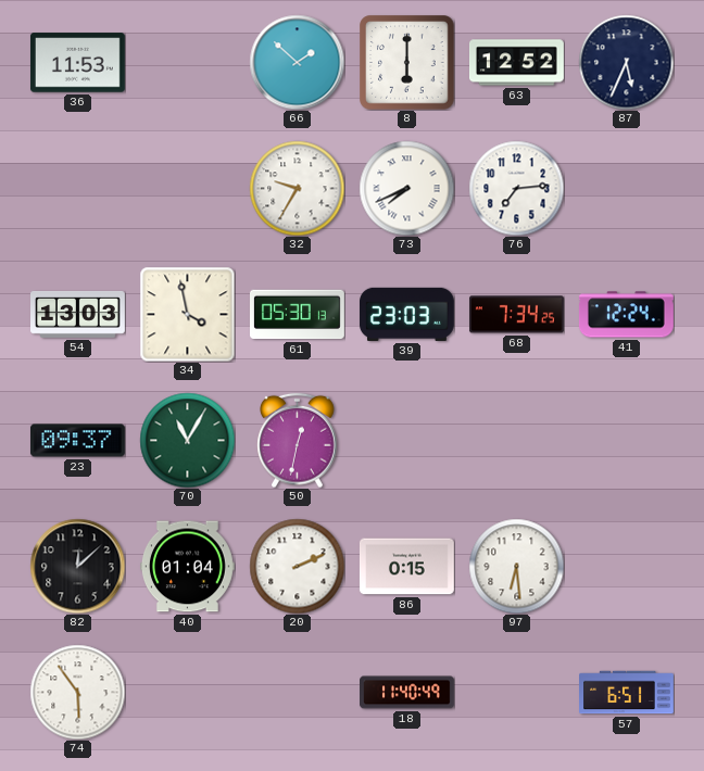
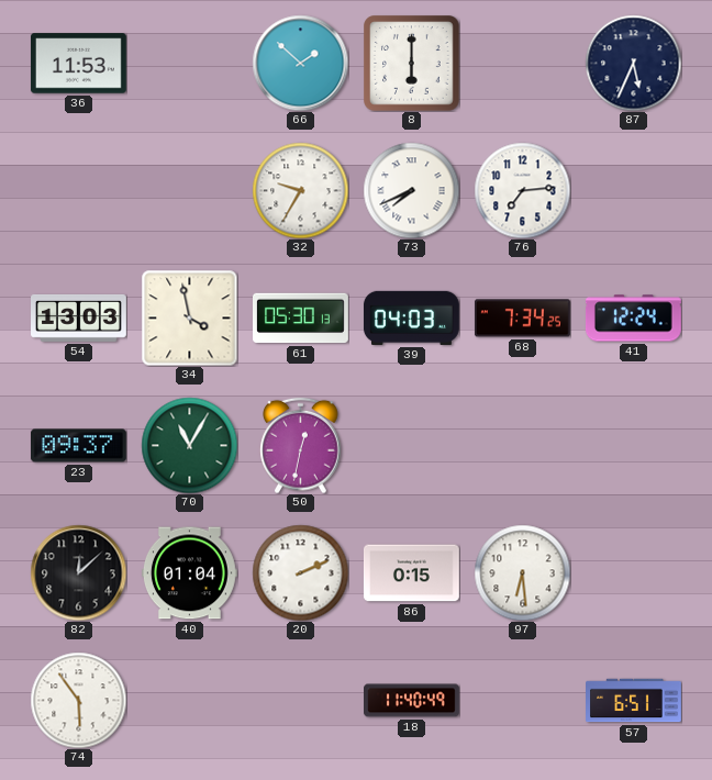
63: 12:52 -> none
39: 23:03 -> 04:03
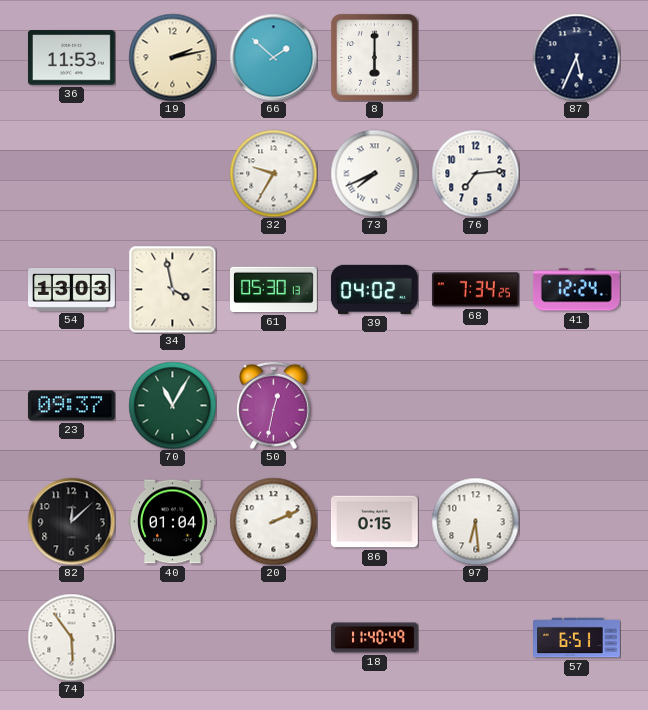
19: none -> 2:13
39: 04:03 -> 04:02
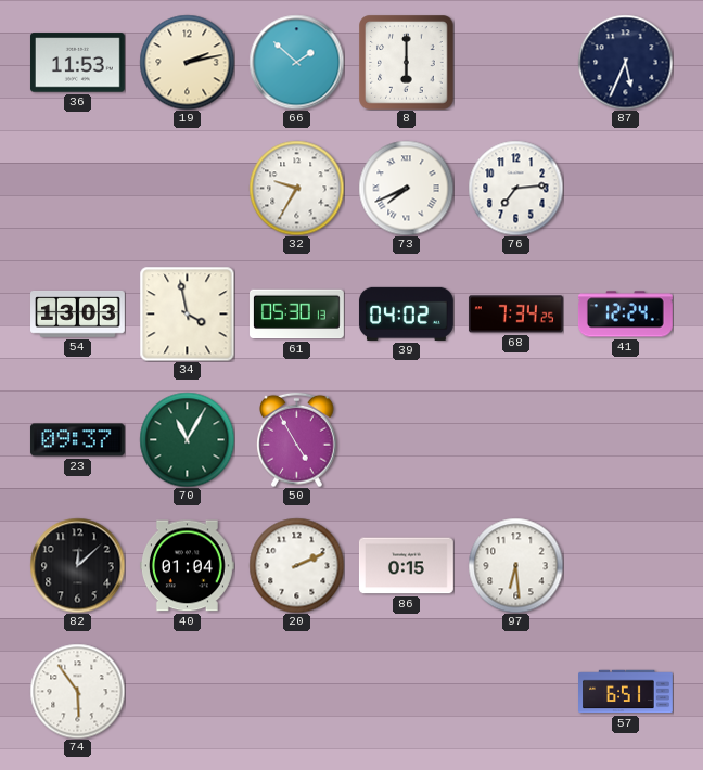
50: 12:32 -> 4:55
18: 11:40 -> none
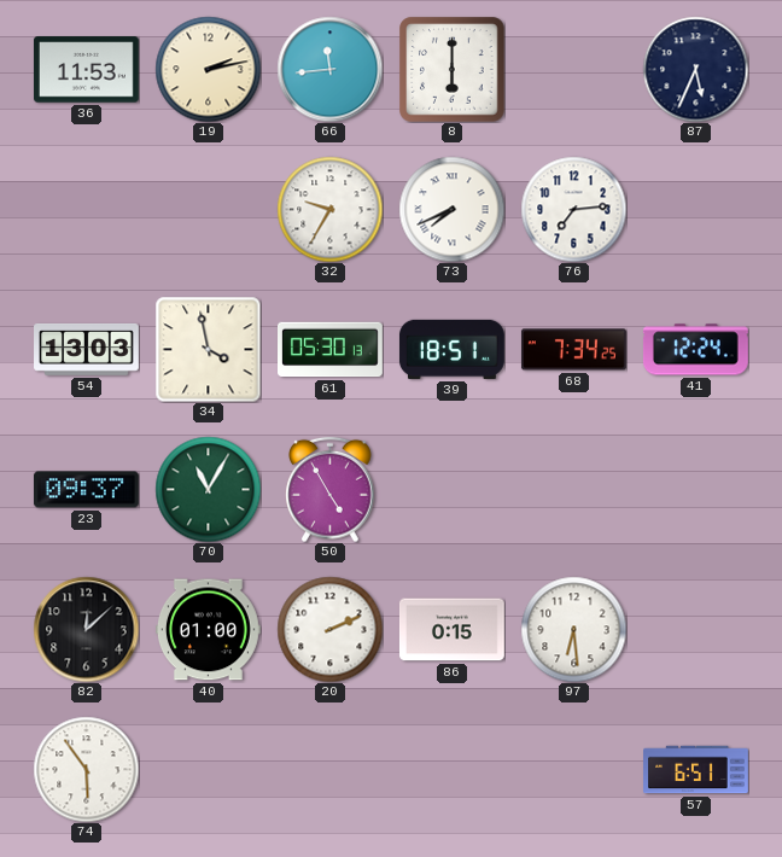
66: 1:52 -> 11:44
39: 04:02 -> 18:51
40: 01:04 -> 01:00
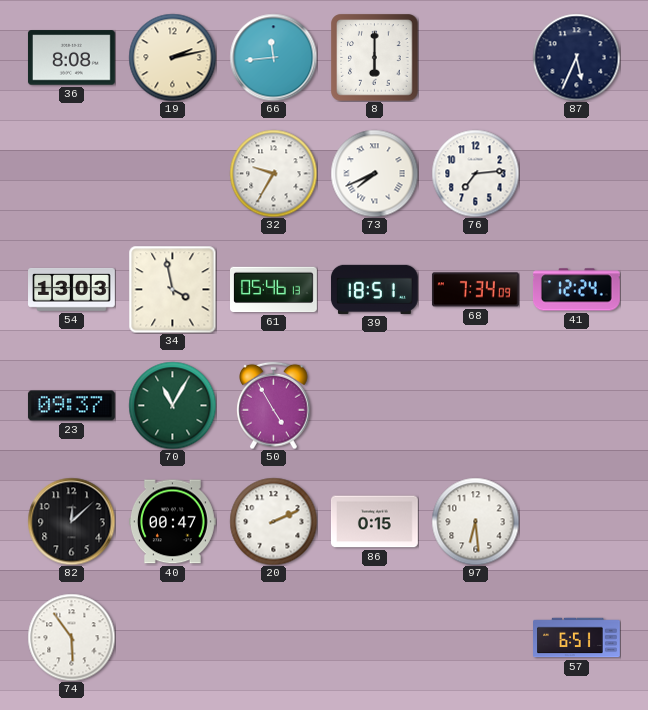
36: 11:53 -> 8:08
61: 05:30 -> 05:46
68: 7:34:25 -> 7:34:09
40: 01:00 -> 00:47
